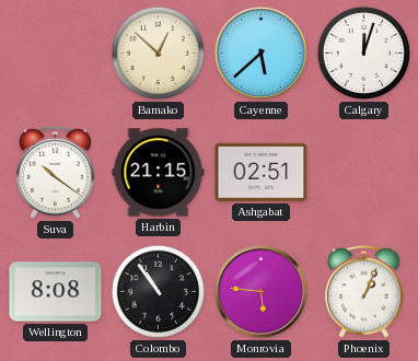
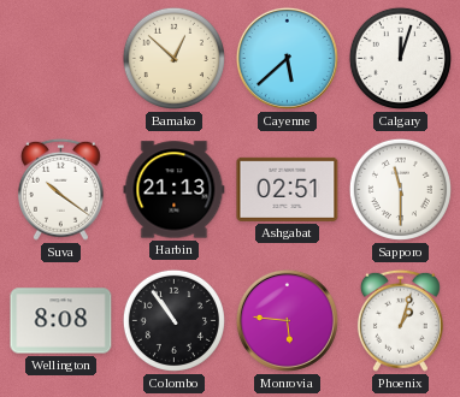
Harbin: 21:15 -> 21:13
Sapporo: none -> 11:30
Phoenix: 1:04 -> 1:03
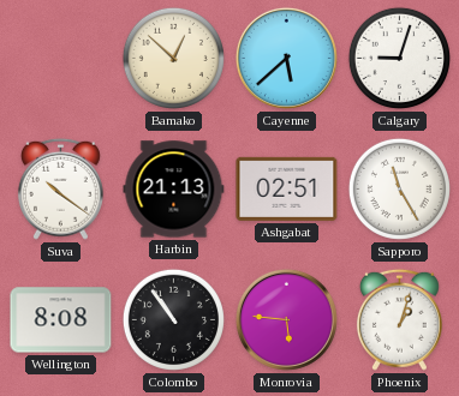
Calgary: 12:03 -> 9:03
Sapporo: 11:30 -> 11:25
